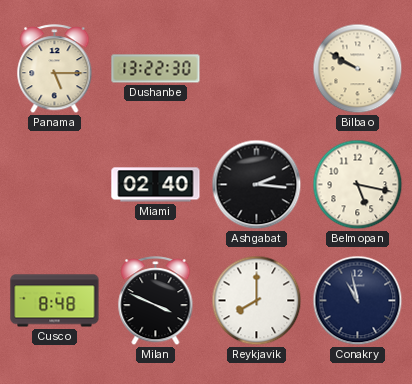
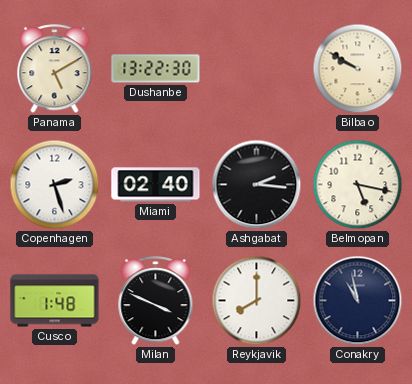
Panama: 5:15 -> 5:10
Copenhagen: none -> 2:27
Cusco: 8:48 -> 1:48
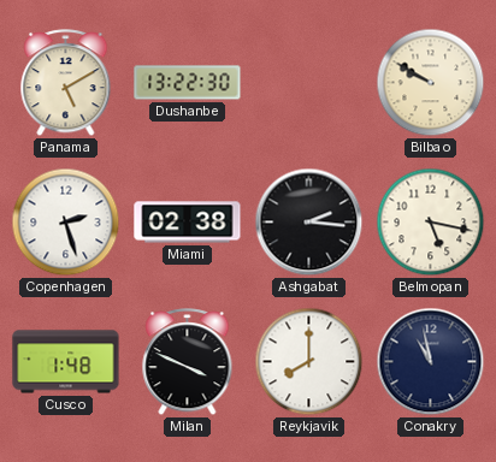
Miami: 02:40 -> 02:38
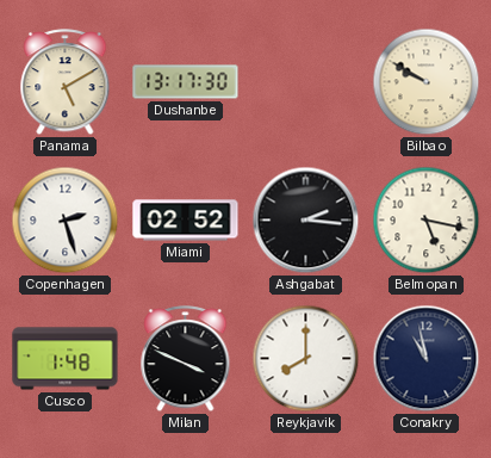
Dushanbe: 13:22 -> 13:17
Miami: 02:38 -> 02:52
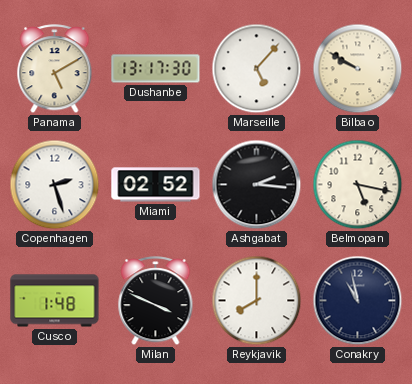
Marseille: none -> 5:07
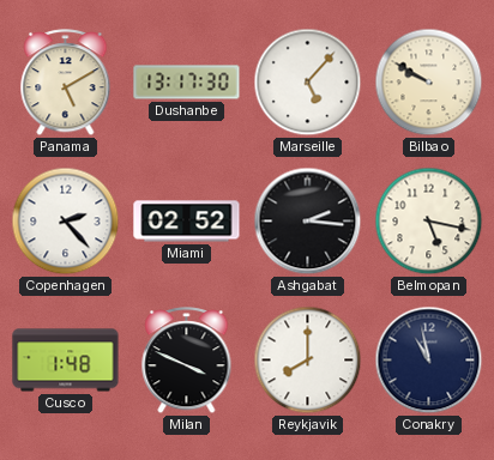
Copenhagen: 2:27 -> 2:23
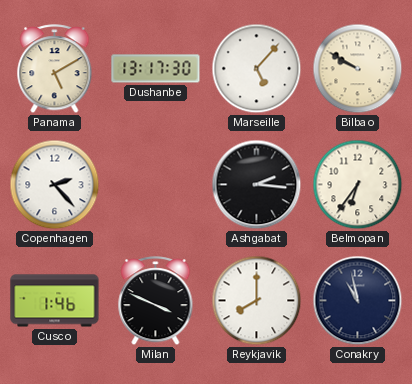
Miami: 02:52 -> none
Belmopan: 5:17 -> 6:36
Cusco: 1:48 -> 1:46
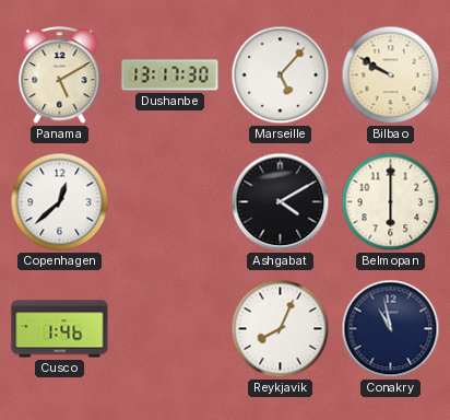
Copenhagen: 2:23 -> 12:38
Ashgabat: 2:16 -> 4:10
Belmopan: 6:36 -> 6:00
Milan: 3:49 -> none
Reykjavik: 8:00 -> 8:04
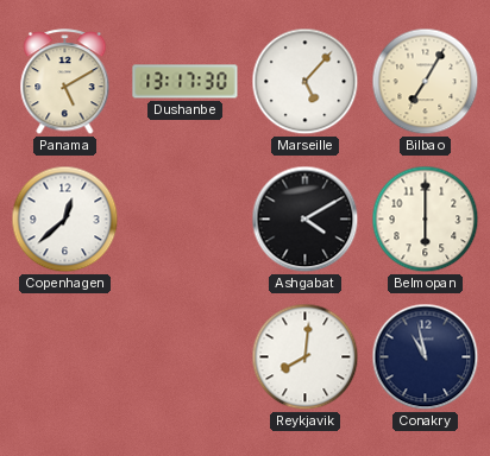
Bilbao: 9:50 -> 7:05
Cusco: 1:46 -> none
Reykjavik: 8:04 -> 8:01
